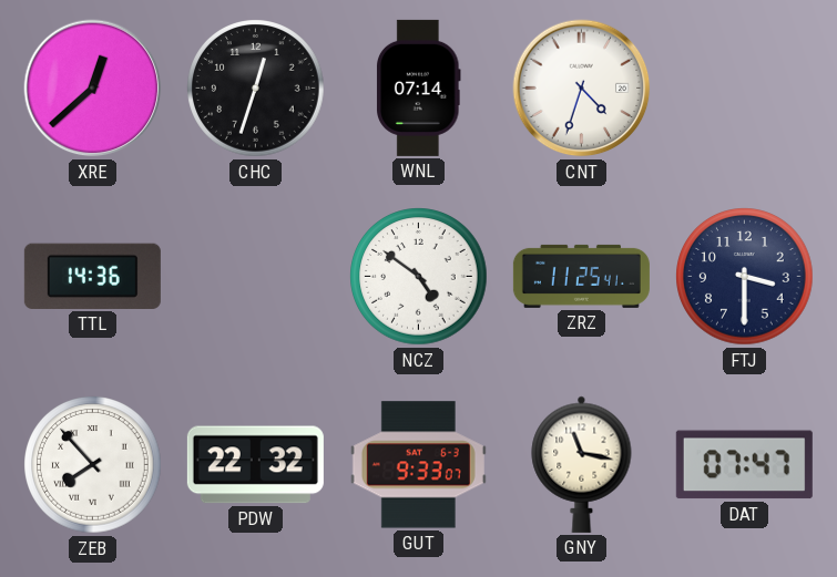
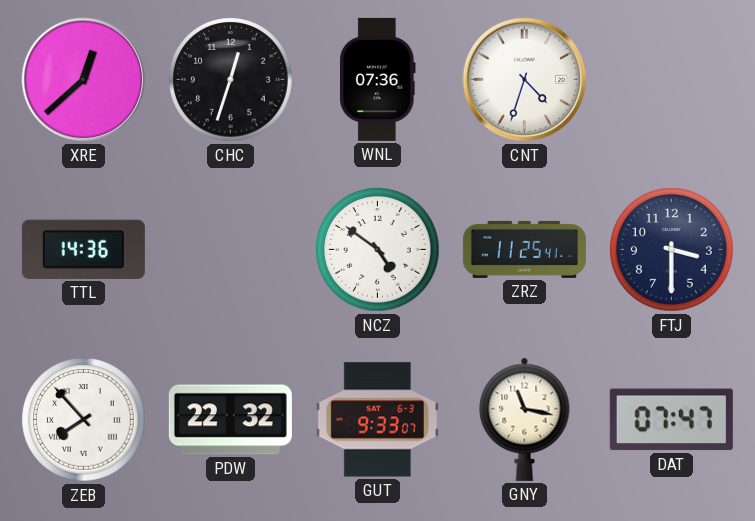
WNL: 07:14 -> 07:36
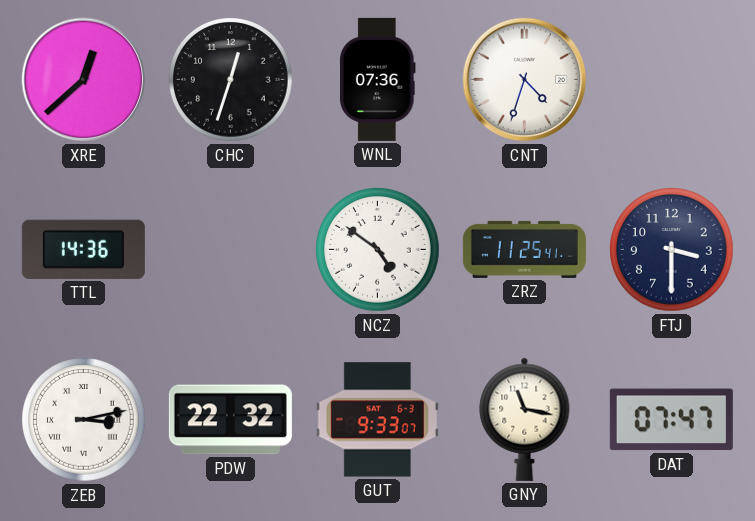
ZEB: 7:53 -> 3:13
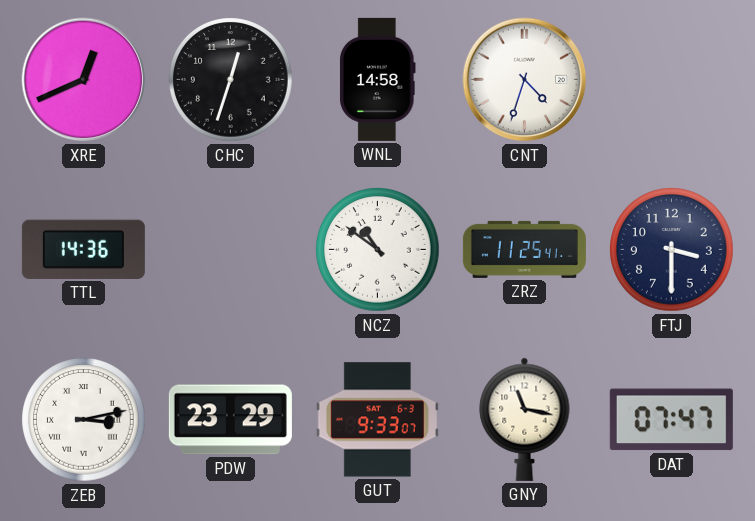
XRE: 12:38 -> 12:41
WNL: 07:36 -> 14:58
NCZ: 4:51 -> 10:51
PDW: 22:32 -> 23:29
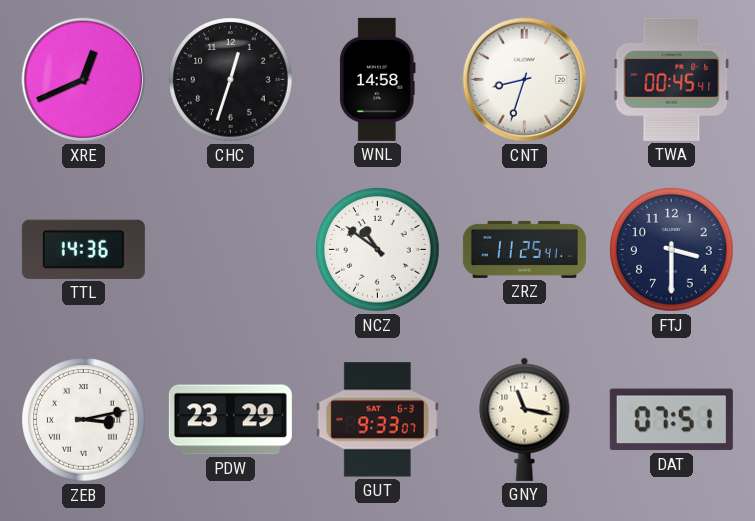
CNT: 4:33 -> 8:33
TWA: none -> 00:45
DAT: 07:47 -> 07:51
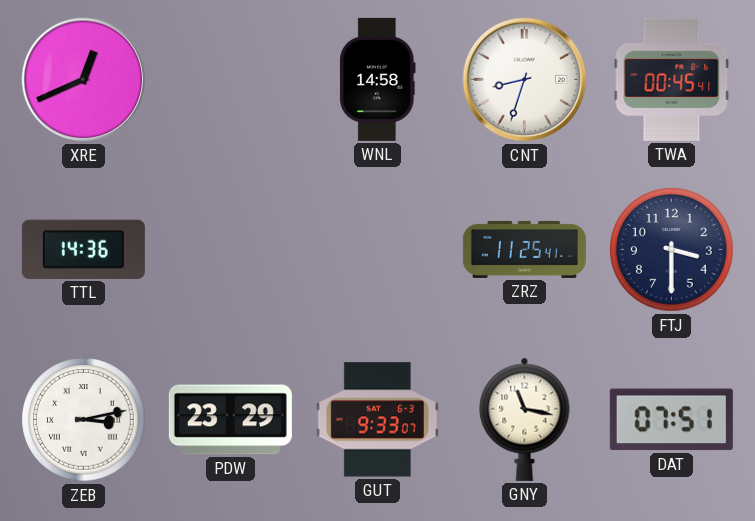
CHC: 12:33 -> none
NCZ: 10:51 -> none
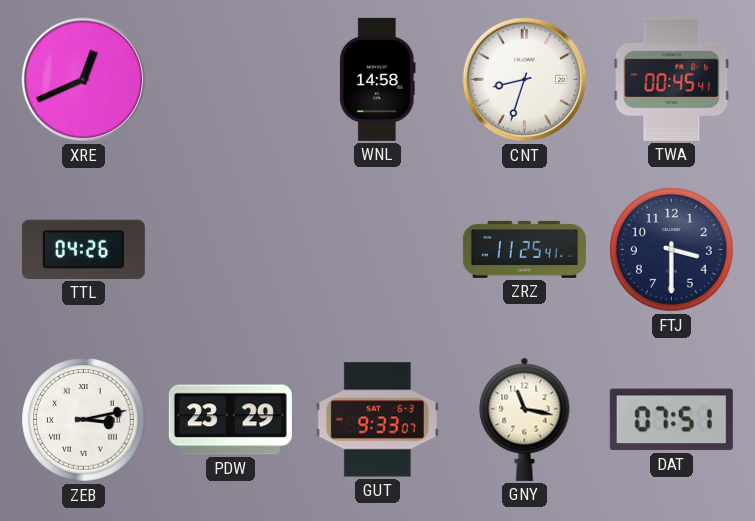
TTL: 14:36 -> 04:26
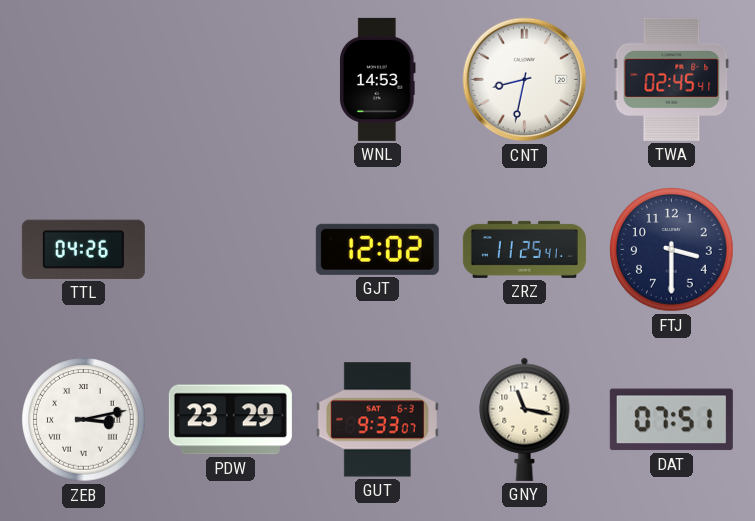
XRE: 12:41 -> none
WNL: 14:58 -> 14:53
CNT: 8:33 -> 8:32
TWA: 00:45 -> 02:45
GJT: none -> 12:02
